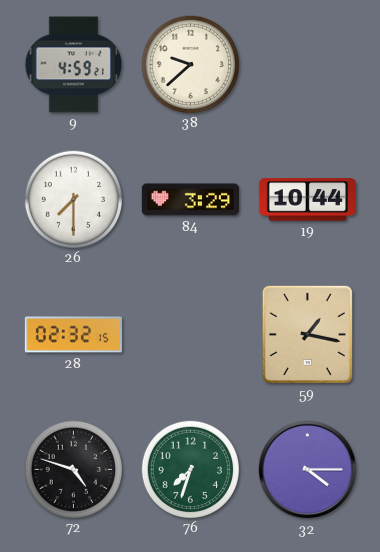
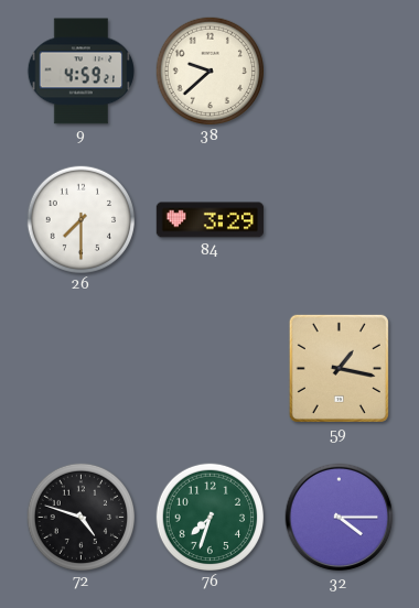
19: 10:44 -> none
28: 02:32 -> none
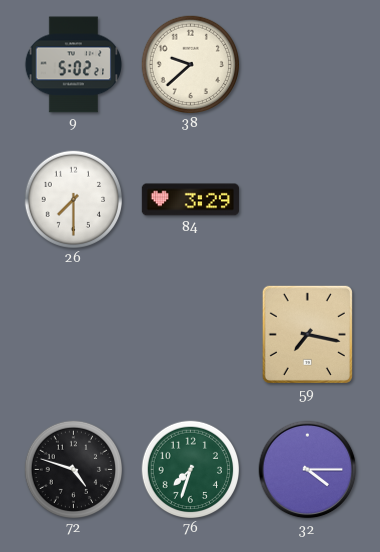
9: 4:59 -> 5:02
59: 1:17 -> 7:17
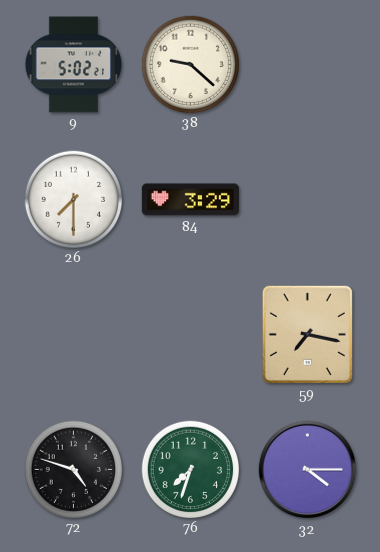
38: 9:38 -> 9:22
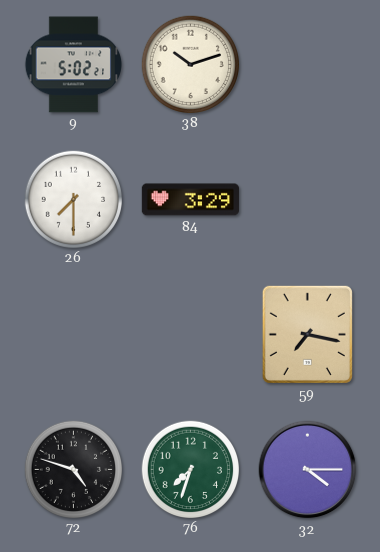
38: 9:22 -> 10:12
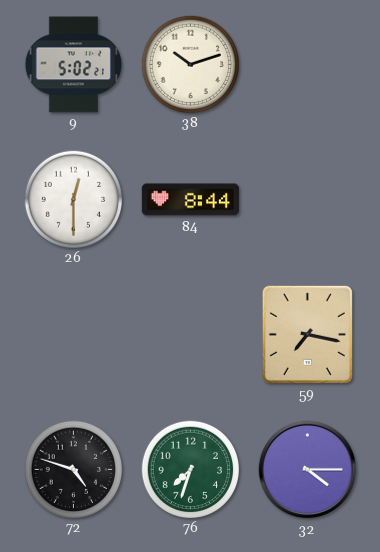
26: 7:30 -> 12:30
84: 3:29 -> 8:44
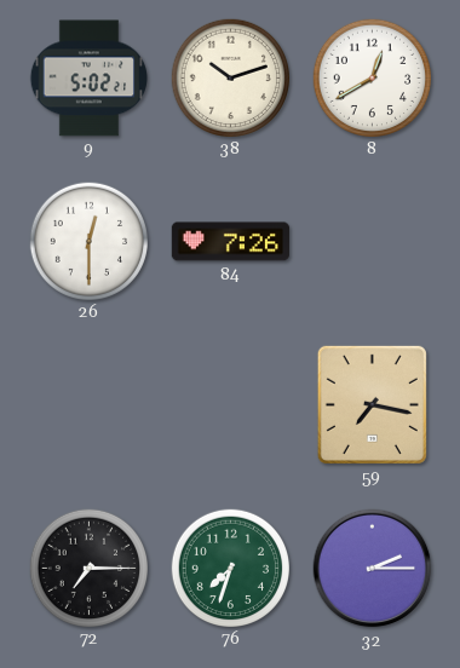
8: none -> 12:40
84: 8:44 -> 7:26
72: 4:48 -> 7:15
32: 4:15 -> 2:15
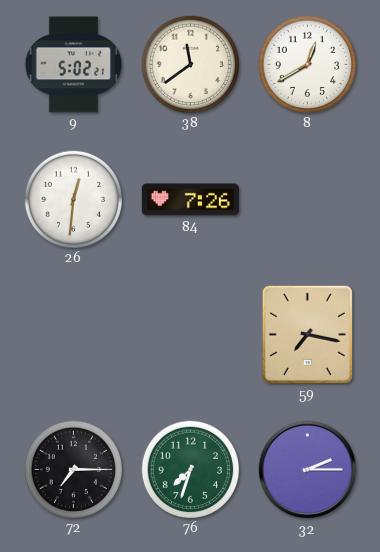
38: 10:12 -> 11:39
26: 12:30 -> 12:31
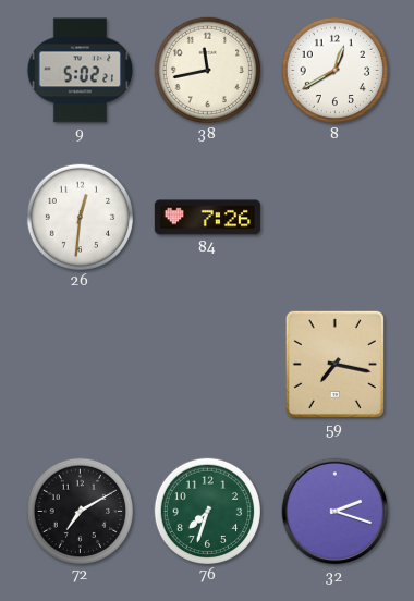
38: 11:39 -> 11:43
72: 7:15 -> 7:10
32: 2:15 -> 2:18
